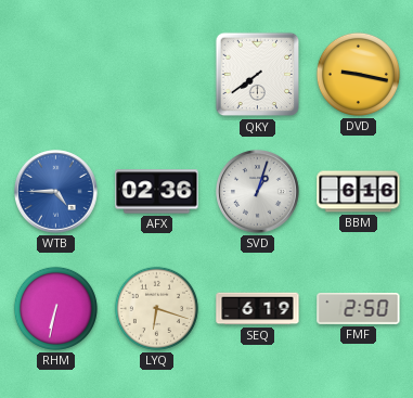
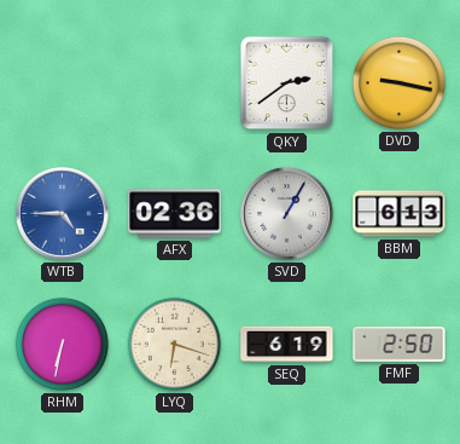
QKY: 7:39 -> 2:39
SVD: 1:03 -> 1:05
BBM: 6:16 -> 6:13
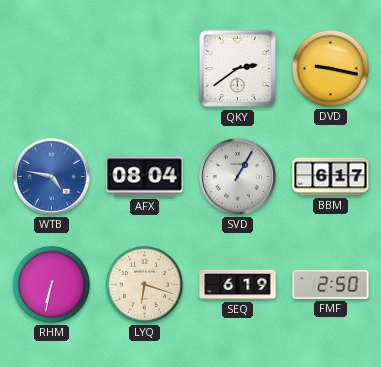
WTB: 4:45 -> 4:47
AFX: 02:36 -> 08:04
BBM: 6:13 -> 6:17
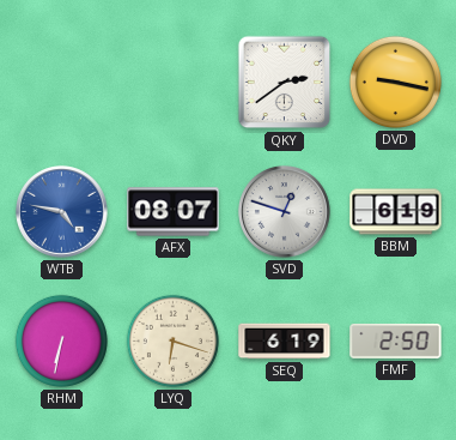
AFX: 08:04 -> 08:07
SVD: 1:05 -> 12:48
BBM: 6:17 -> 6:19
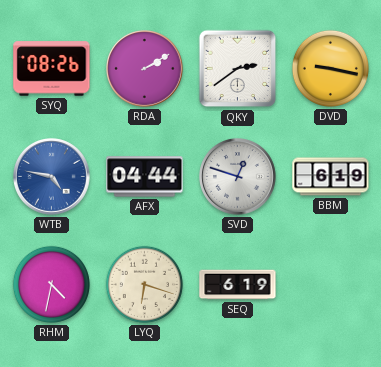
SYQ: none -> 08:26
RDA: none -> 2:10
AFX: 08:07 -> 04:44
RHM: 6:32 -> 4:32
FMF: 2:50 -> none
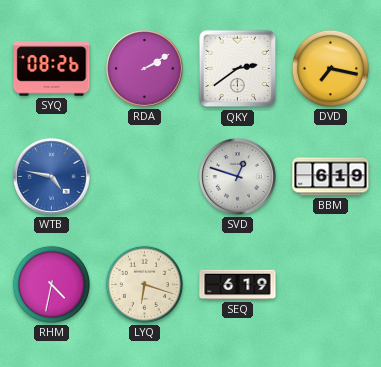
DVD: 9:17 -> 7:17
AFX: 04:44 -> none
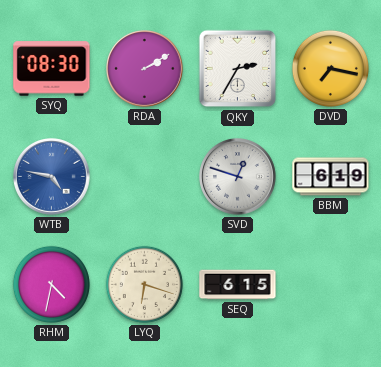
SYQ: 08:26 -> 08:30
QKY: 2:39 -> 2:35
SEQ: 6:19 -> 6:15
